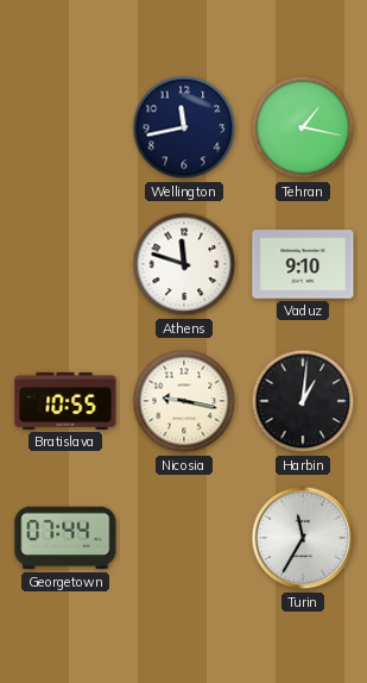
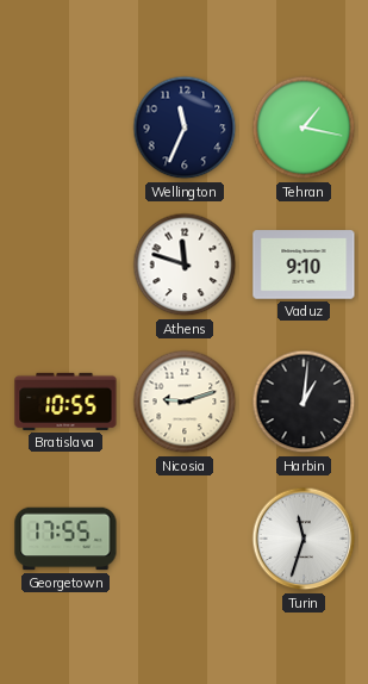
Wellington: 11:43 -> 11:34
Nicosia: 9:17 -> 9:12
Georgetown: 07:44 -> 17:55
Turin: 11:35 -> 11:33
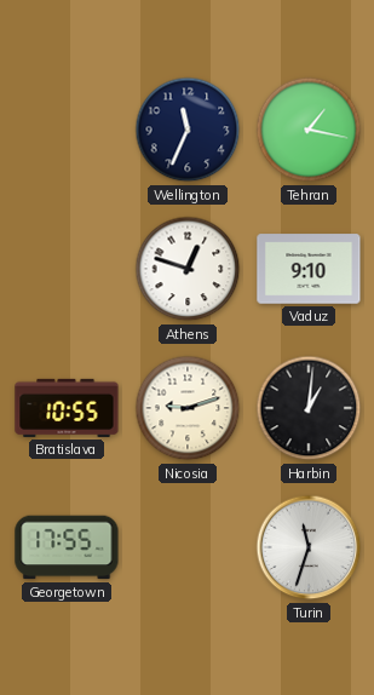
Athens: 11:48 -> 12:48
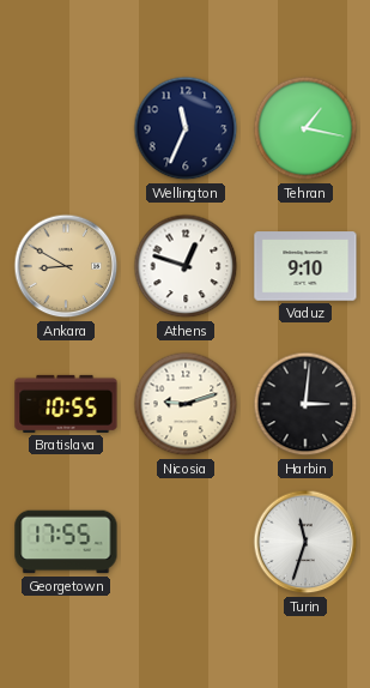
Ankara: none -> 8:50
Harbin: 1:01 -> 3:01
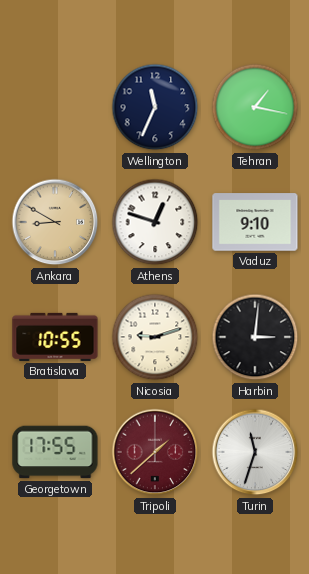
Tripoli: none -> 1:38
